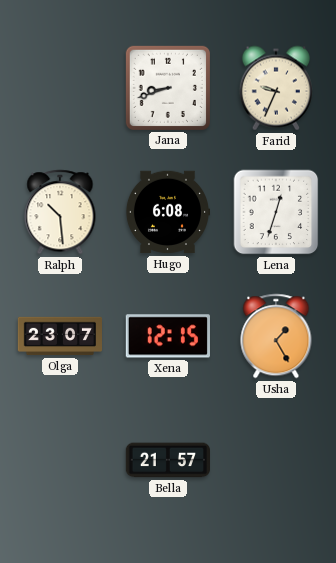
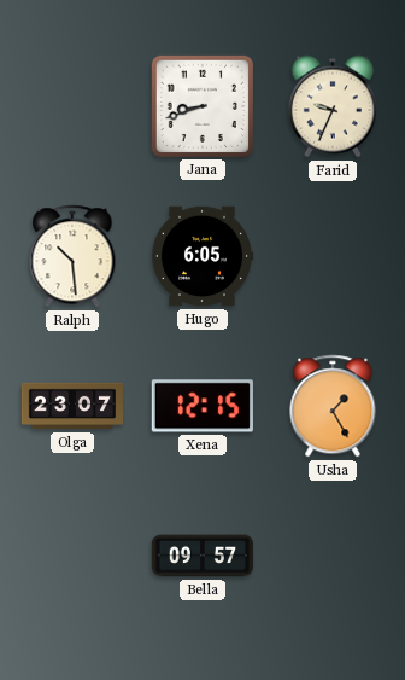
Hugo: 6:08 -> 6:05
Lena: 12:33 -> none
Bella: 21:57 -> 09:57
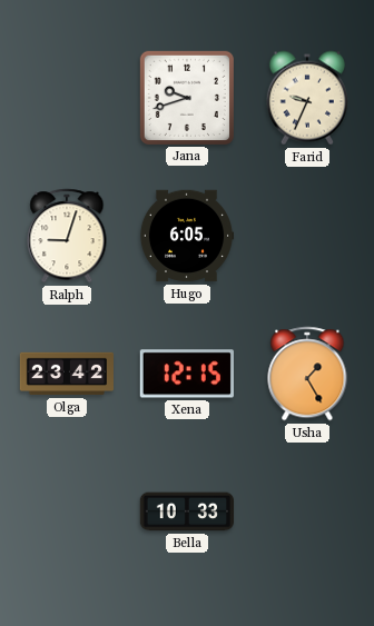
Jana: 8:42 -> 9:42
Ralph: 10:29 -> 9:03
Olga: 23:07 -> 23:42
Bella: 09:57 -> 10:33
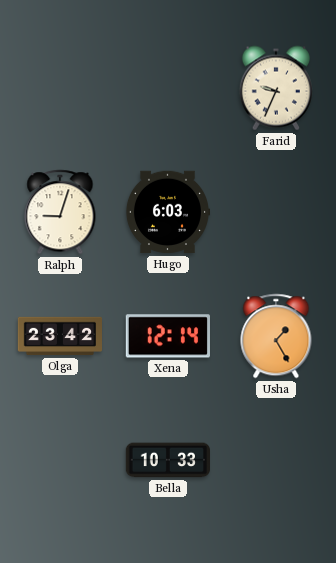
Jana: 9:42 -> none
Hugo: 6:05 -> 6:03
Xena: 12:15 -> 12:14
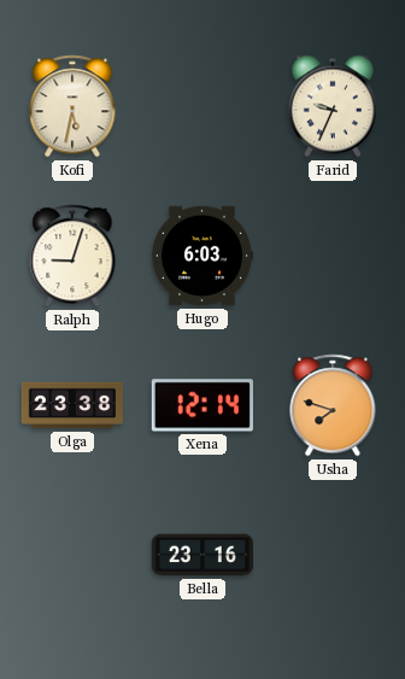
Kofi: none -> 5:32
Olga: 23:42 -> 23:38
Usha: 1:25 -> 7:48
Bella: 10:33 -> 23:16
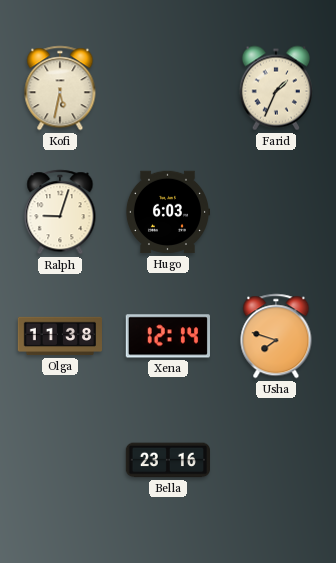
Farid: 9:34 -> 1:34
Olga: 23:38 -> 11:38
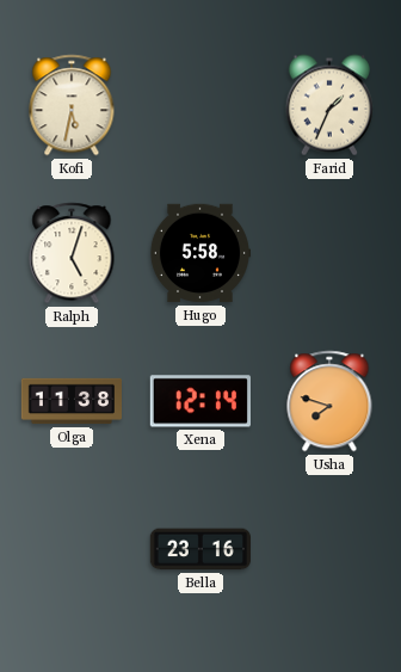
Ralph: 9:03 -> 5:03
Hugo: 6:03 -> 5:58
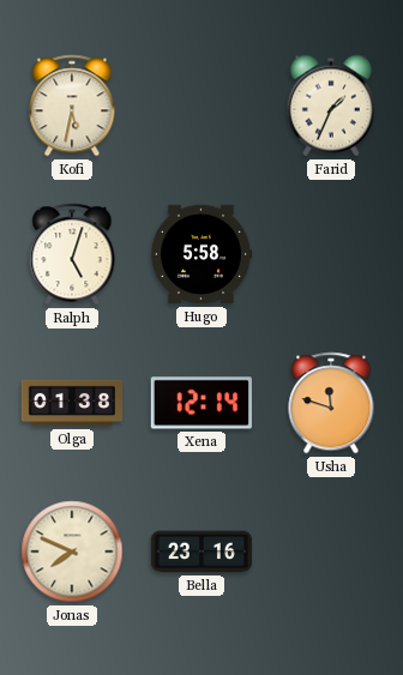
Olga: 11:38 -> 01:38
Usha: 7:48 -> 11:48
Jonas: none -> 7:49
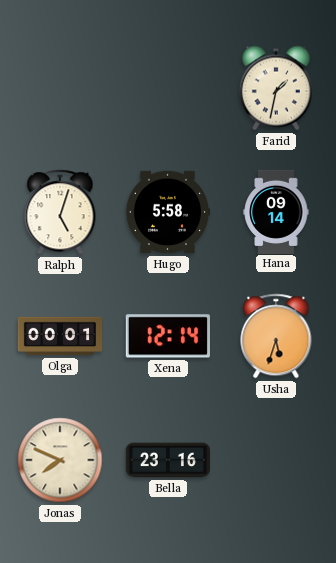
Kofi: 5:32 -> none
Farid: 1:34 -> 1:32
Hana: none -> 09:14
Olga: 01:38 -> 00:01
Usha: 11:48 -> 5:33
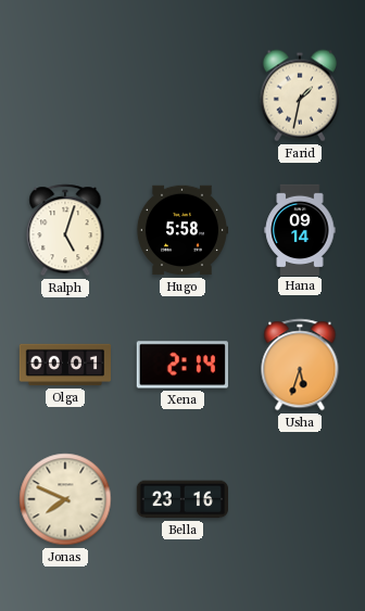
Xena: 12:14 -> 2:14
